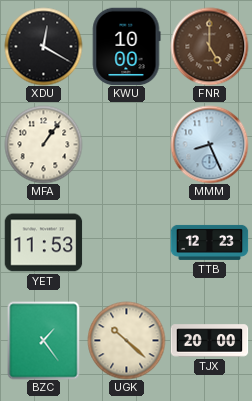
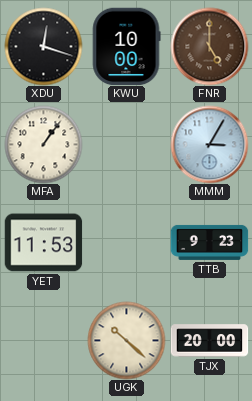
XDU: 12:20 -> 12:18
MMM: 8:26 -> 3:05
TTB: 12:23 -> 9:23
BZC: 1:24 -> none
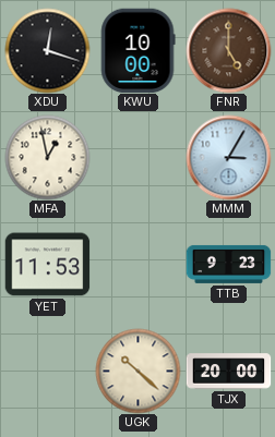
MFA: 1:06 -> 12:58
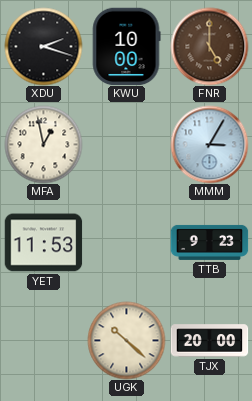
XDU: 12:18 -> 2:18
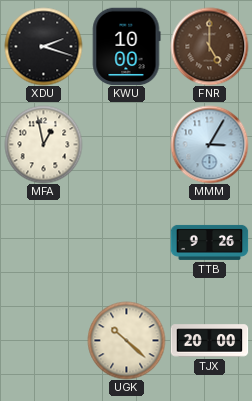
YET: 11:53 -> none
TTB: 9:23 -> 9:26
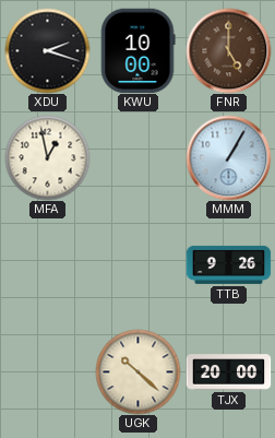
MMM: 3:05 -> 1:05
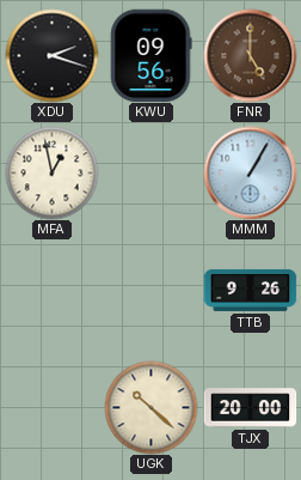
KWU: 10:00 -> 09:56
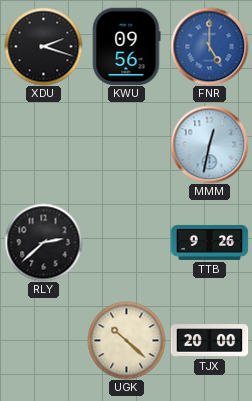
FNR dial: brown -> blue
MFA: 12:58 -> none
MMM: 1:05 -> 12:32
RLY: none -> 2:38
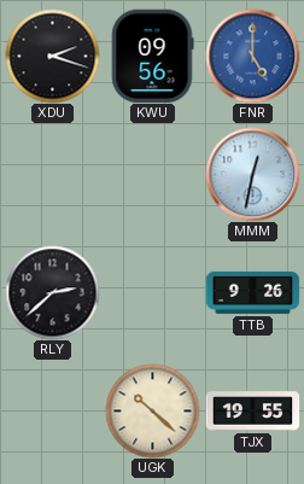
TJX: 20:00 -> 19:55
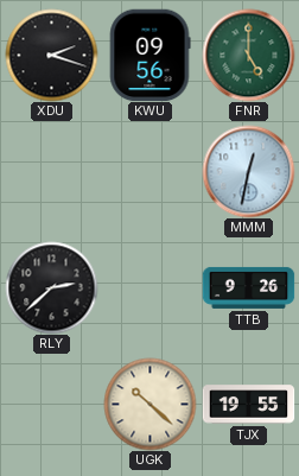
FNR dial: blue -> green
